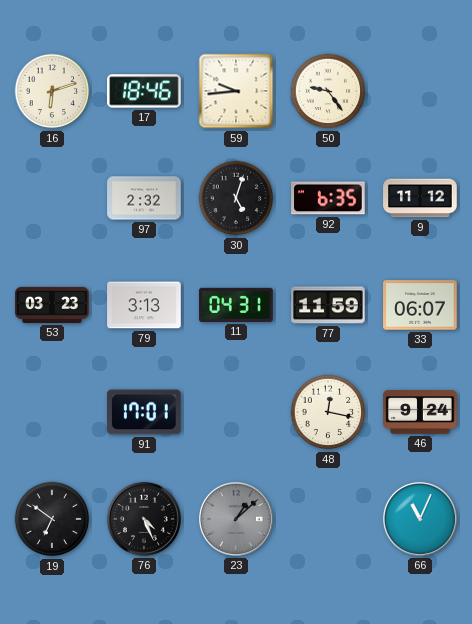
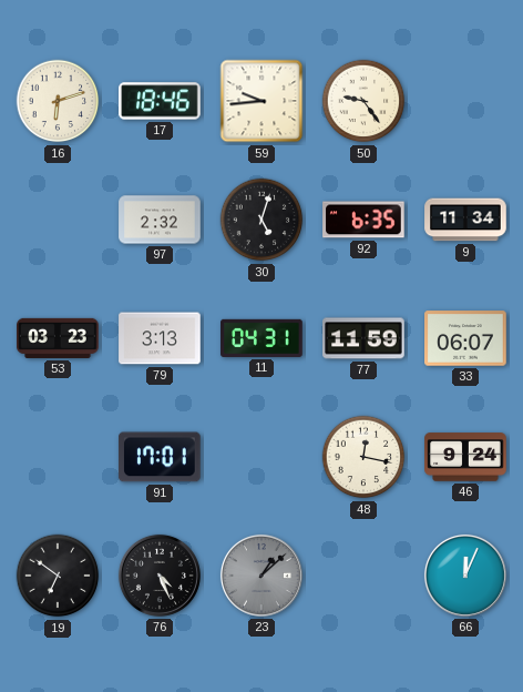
9: 11:12 -> 11:34
66: 11:04 -> 12:04
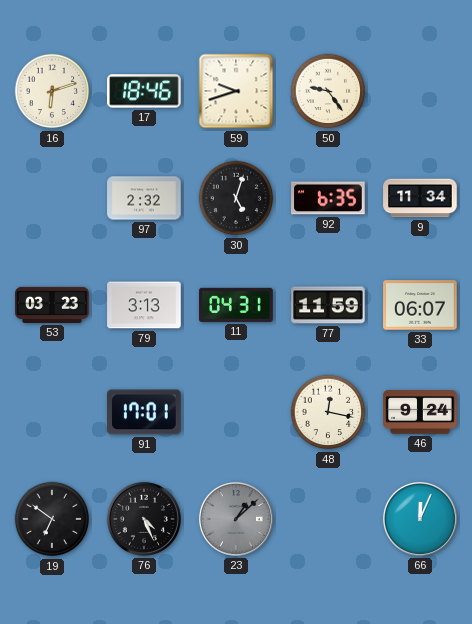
59: 9:44 -> 9:42
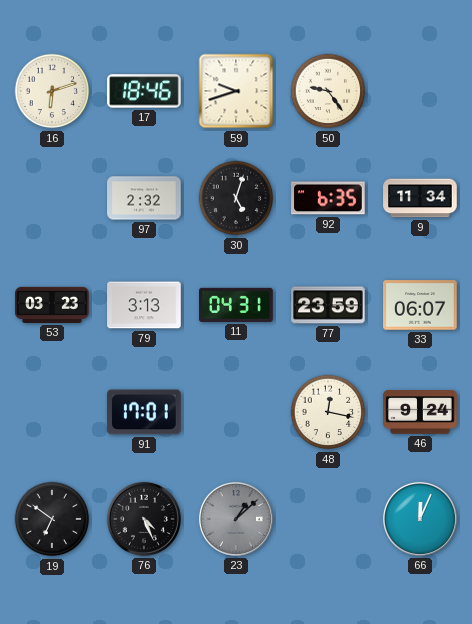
77: 11:59 -> 23:59
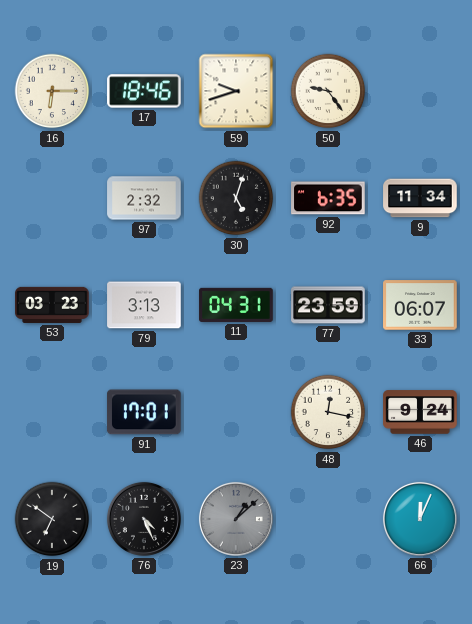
16: 6:12 -> 6:15
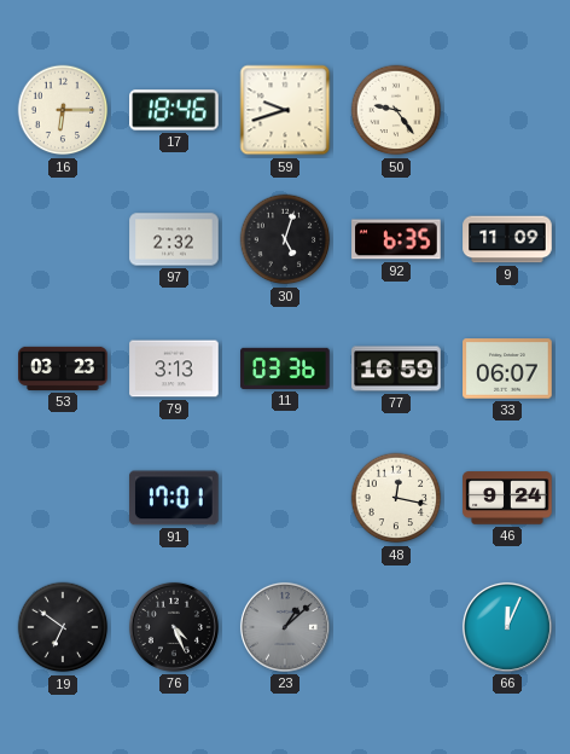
9: 11:34 -> 11:09
11: 04:31 -> 03:36
77: 23:59 -> 16:59
